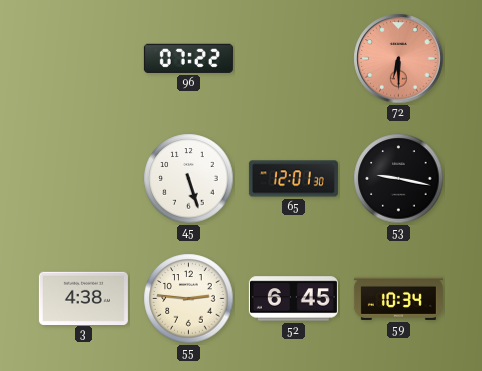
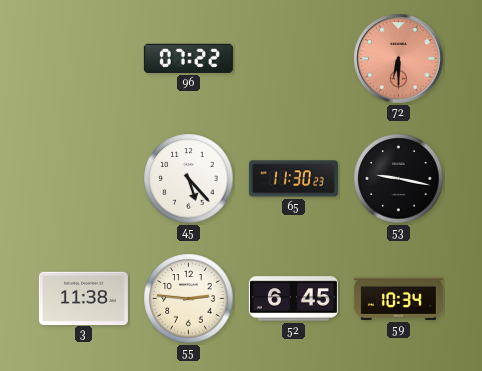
45: 5:27 -> 5:23
65: 12:01 -> 11:30
3: 4:38 -> 11:38
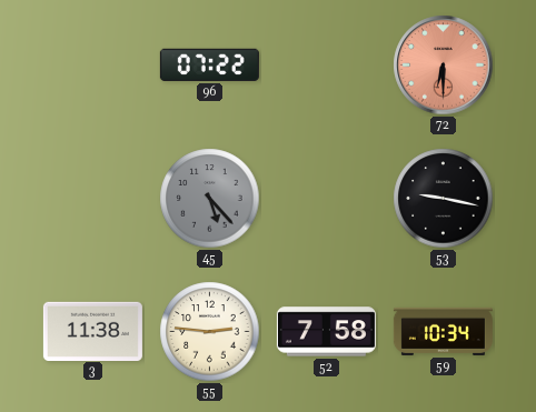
45 dial: white -> grey
65: 11:30 -> none
52: 6:45 -> 7:58
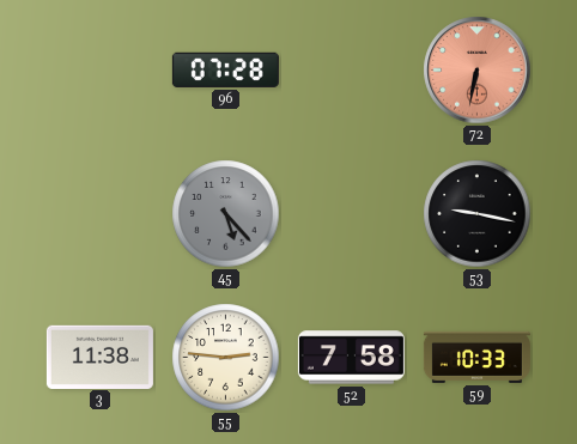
96: 07:22 -> 07:28
72: 6:30 -> 6:32
59: 10:34 -> 10:33
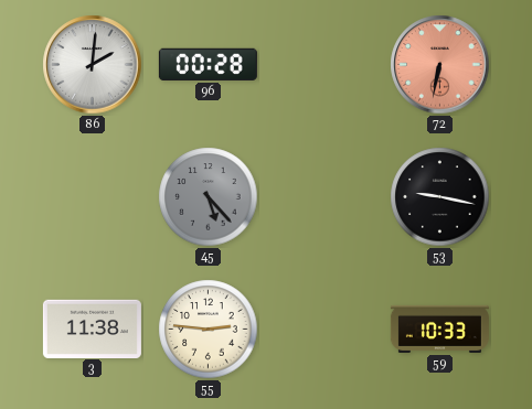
86: none -> 2:01
96: 07:28 -> 00:28
52: 7:58 -> none
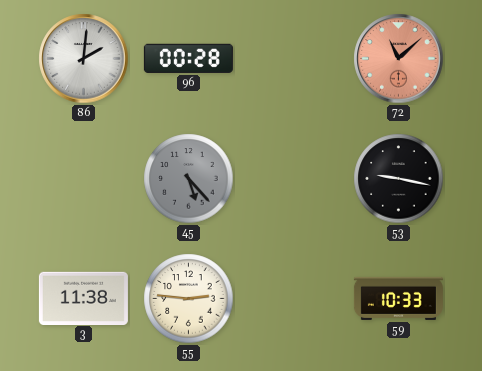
72: 6:32 -> 11:08
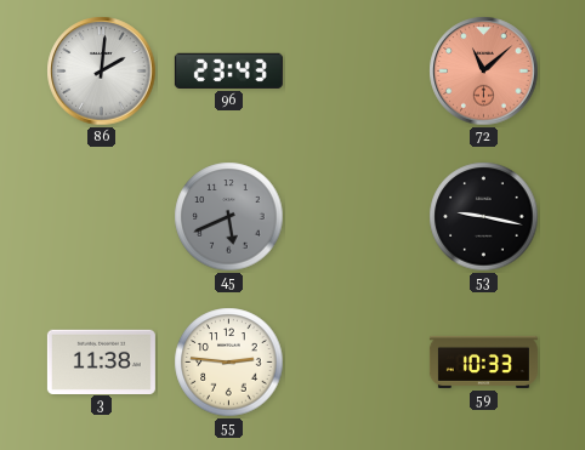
96: 00:28 -> 23:43
45: 5:23 -> 5:41
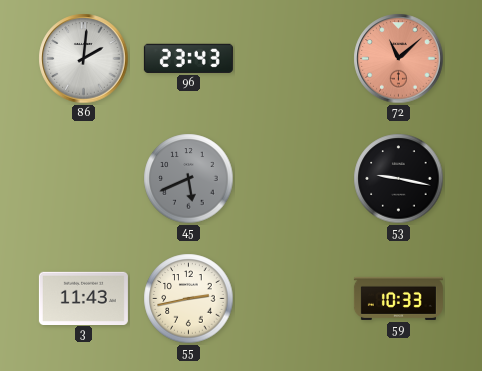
3: 11:38 -> 11:43
55: 2:46 -> 2:43
